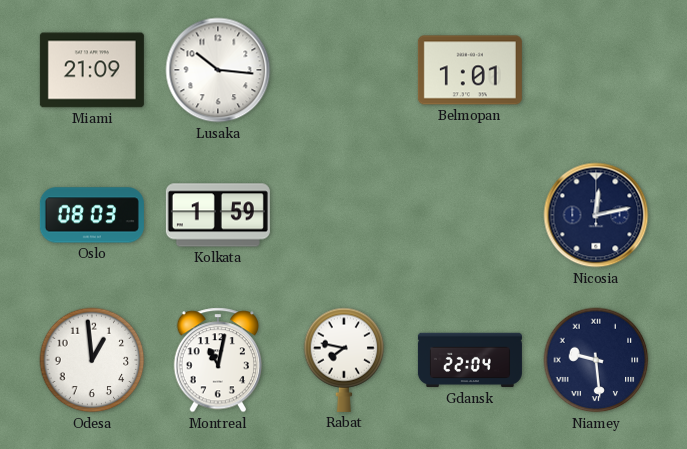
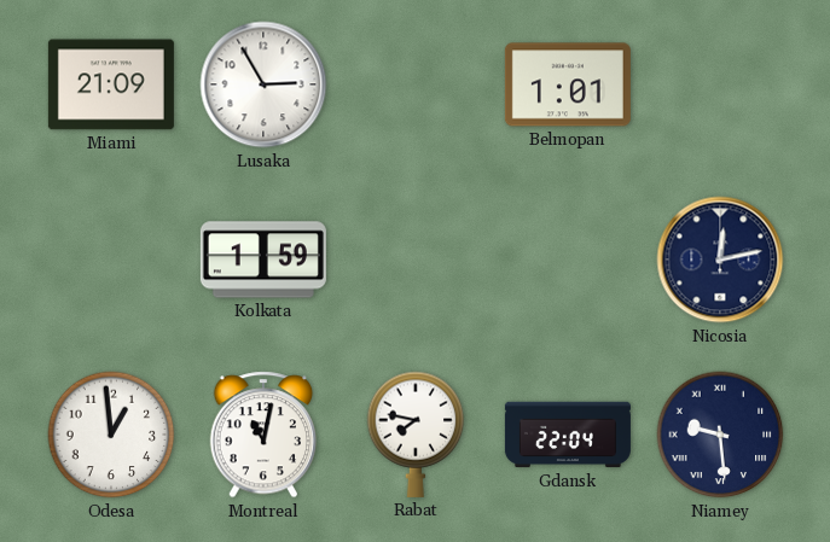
Lusaka: 10:16 -> 2:55
Oslo: 08:03 -> none
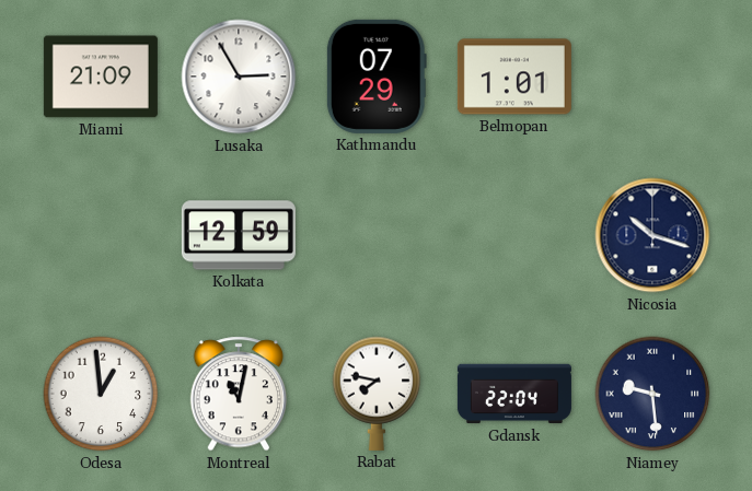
Kathmandu: none -> 07:29
Kolkata: 1:59 -> 12:59
Nicosia: 12:13 -> 10:18
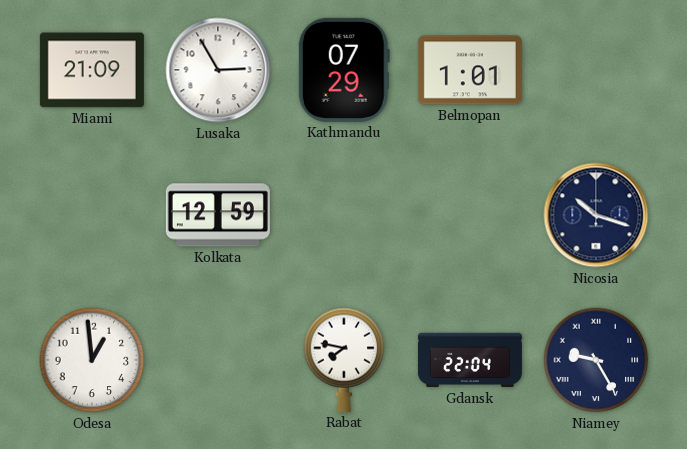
Montreal: 11:02 -> none
Niamey: 9:29 -> 9:25
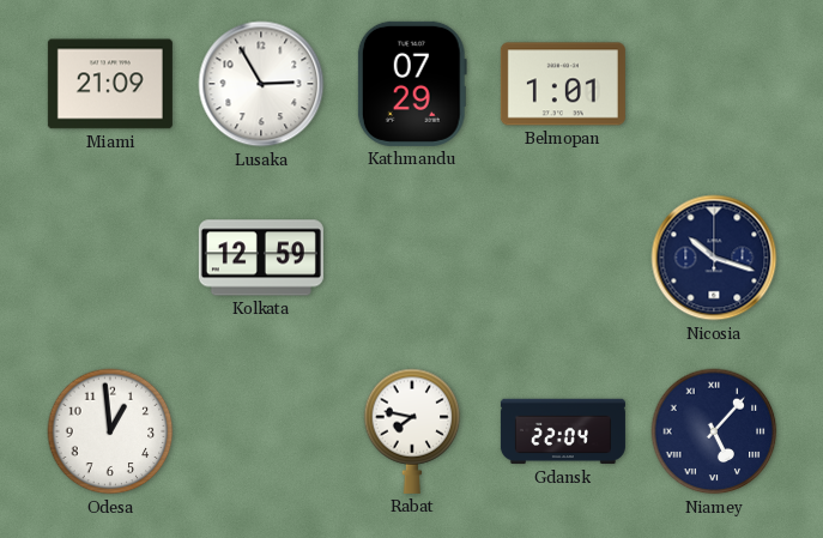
Niamey: 9:25 -> 5:07
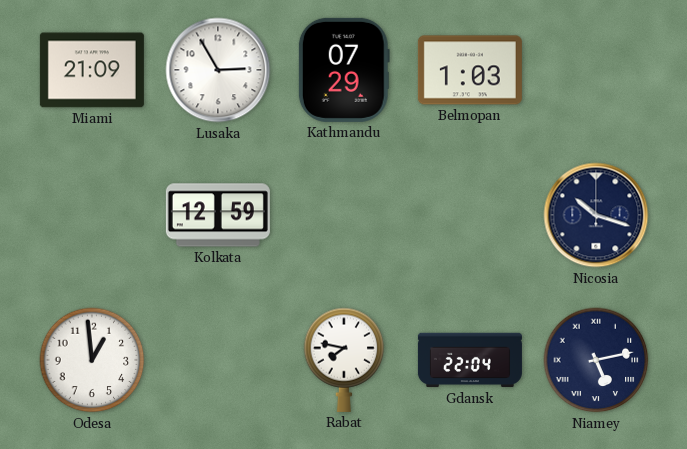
Belmopan: 1:01 -> 1:03
Niamey: 5:07 -> 5:13
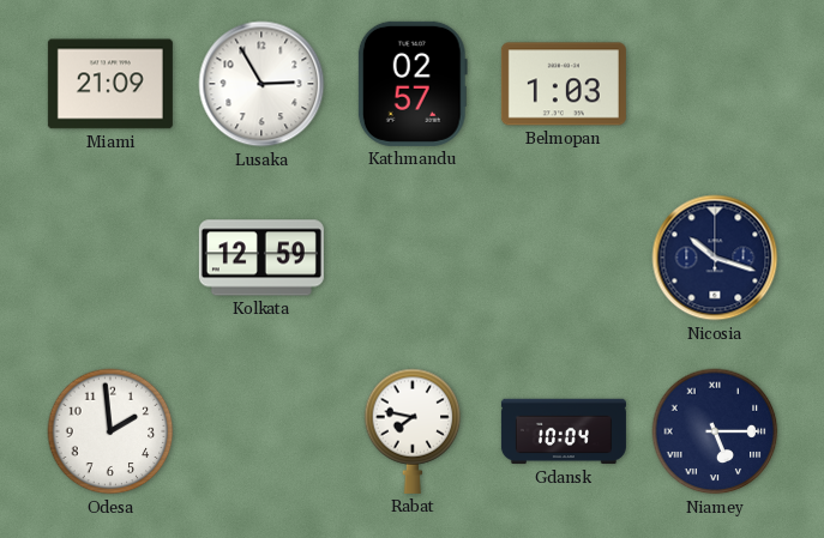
Kathmandu: 07:29 -> 02:57
Odesa: 12:59 -> 1:59
Gdansk: 22:04 -> 10:04
Niamey: 5:13 -> 5:15
